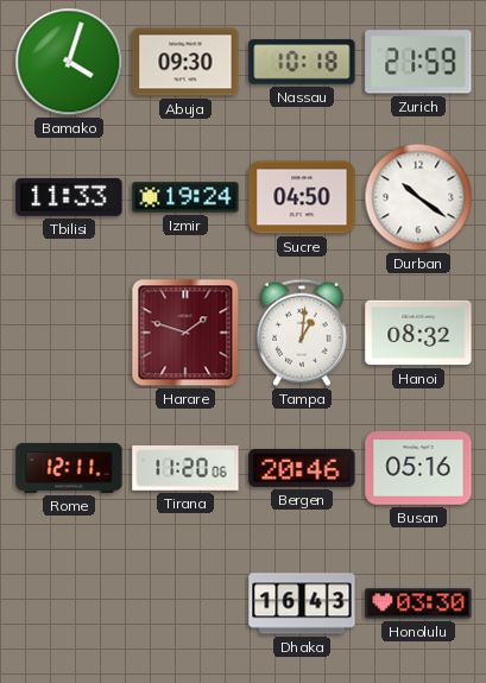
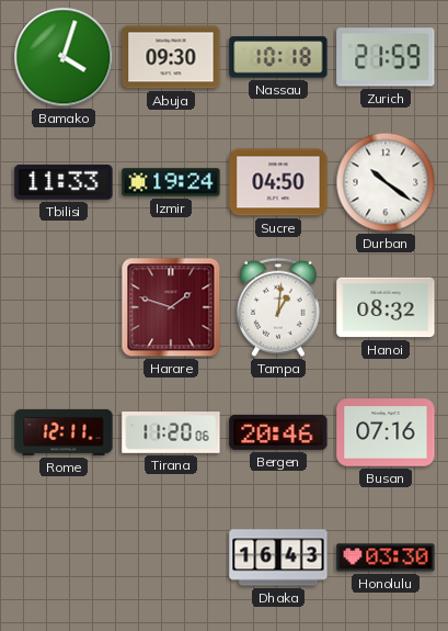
Busan: 05:16 -> 07:16
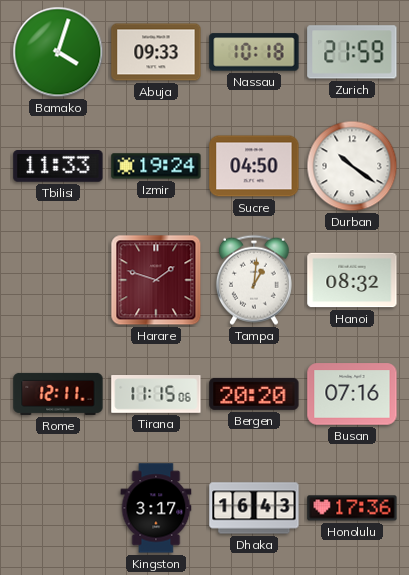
Abuja: 09:30 -> 09:33
Tirana: 11:20 -> 11:15
Bergen: 20:46 -> 20:20
Kingston: none -> 3:17
Honolulu: 03:30 -> 17:36
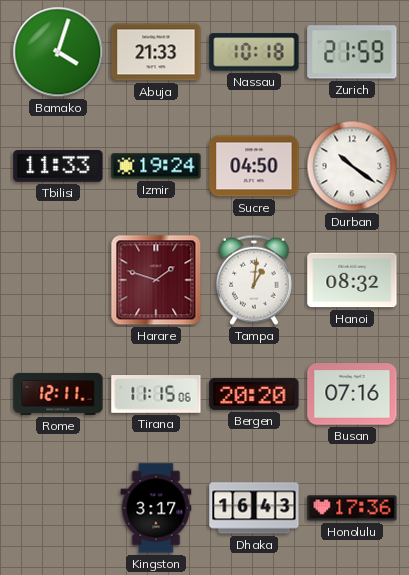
Abuja: 09:33 -> 21:33
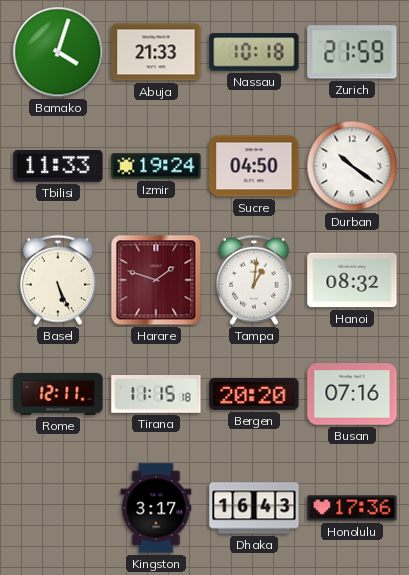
Basel: none -> 5:26
Tirana: 11:15:06 -> 11:15:18
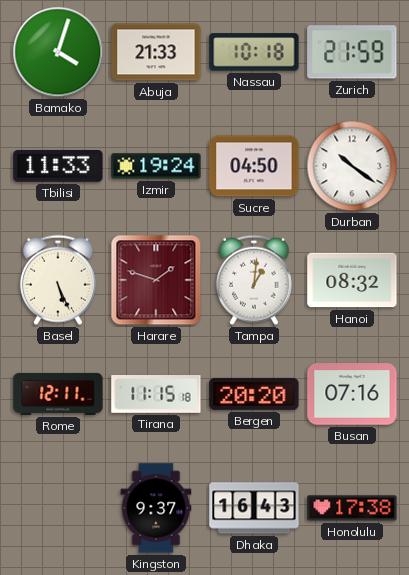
Kingston: 3:17 -> 9:37
Honolulu: 17:36 -> 17:38
